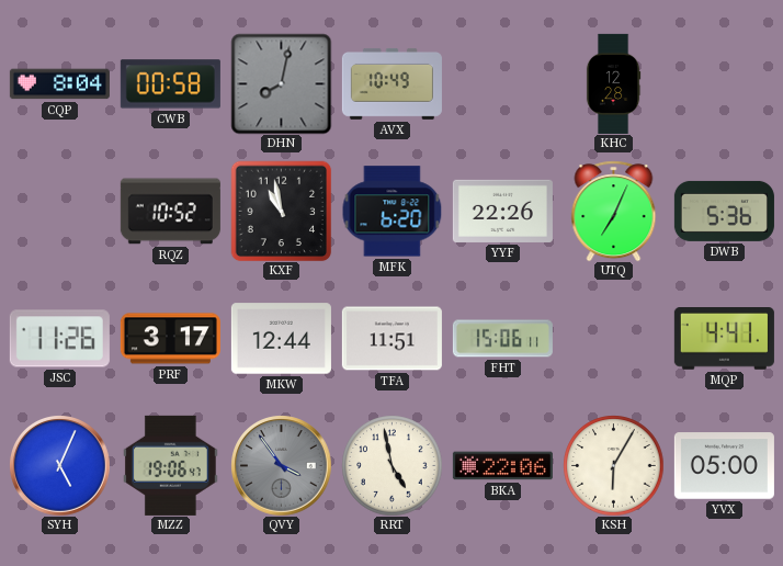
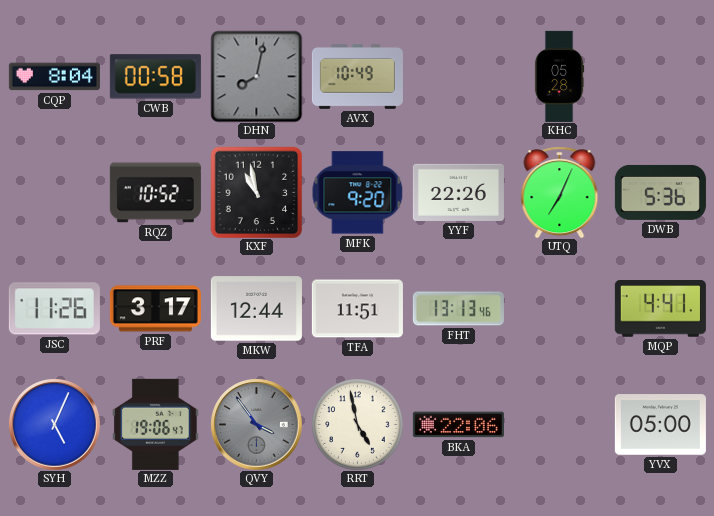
KHC: 12:28 -> 05:28
MFK: 6:20 -> 9:20
FHT: 15:06 -> 13:13
KSH: 6:05 -> none
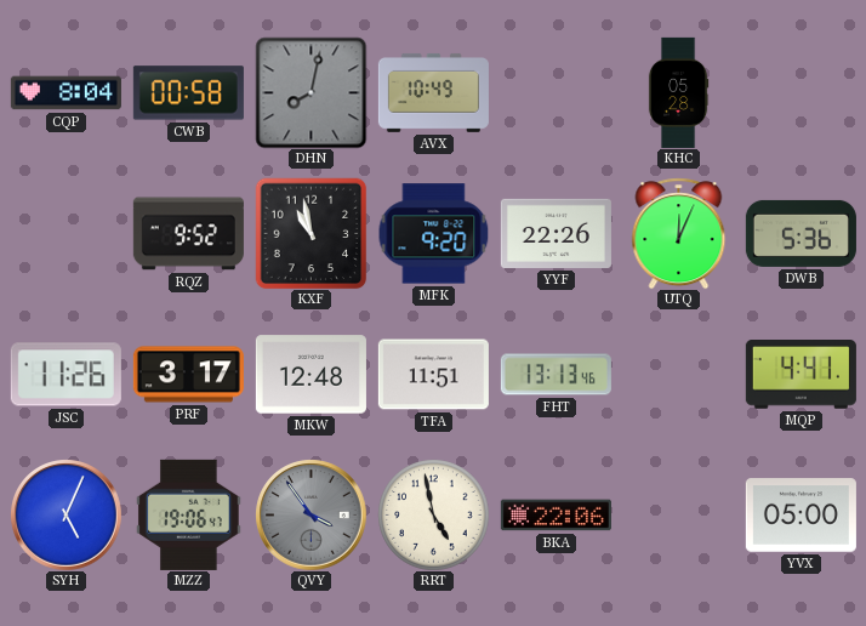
RQZ: 10:52 -> 9:52
UTQ: 7:04 -> 12:04
MKW: 12:44 -> 12:48
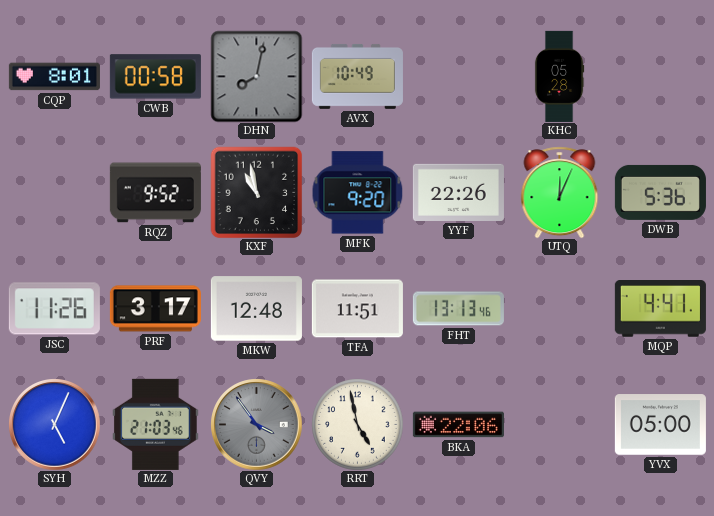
CQP: 8:04 -> 8:01
MZZ: 19:06 -> 21:03
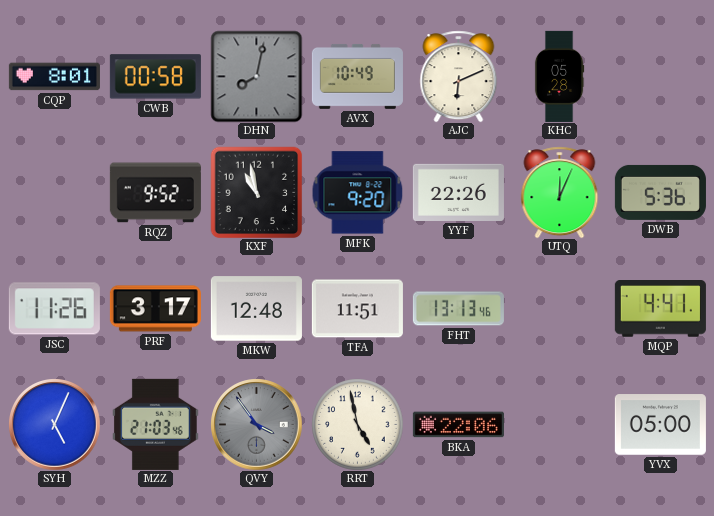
AJC: none -> 6:11
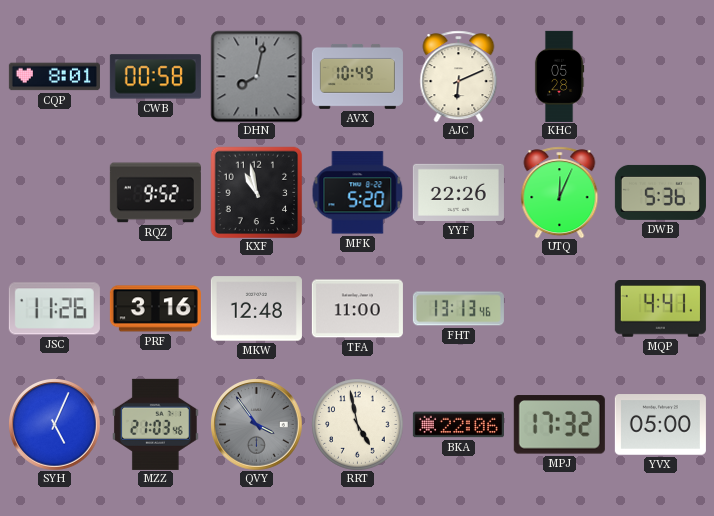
MFK: 9:20 -> 5:20
PRF: 3:17 -> 3:16
TFA: 11:51 -> 11:00
MPJ: none -> 17:32
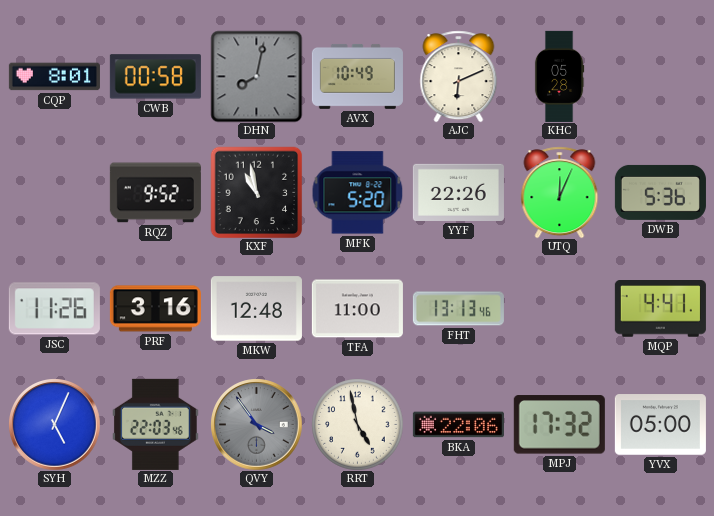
MZZ: 21:03 -> 22:03
